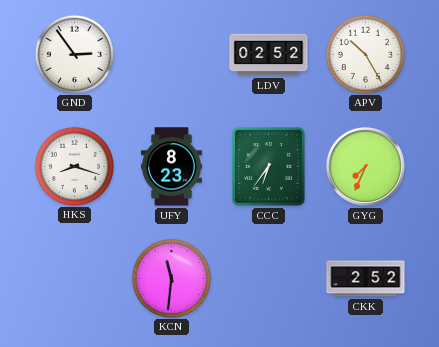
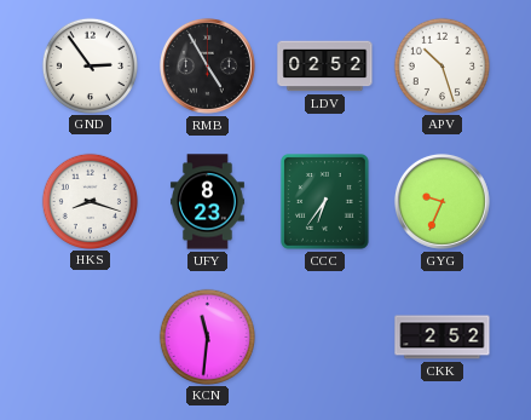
RMB: none -> 4:55
APV: 10:25 -> 10:27
GYG: 7:34 -> 9:34
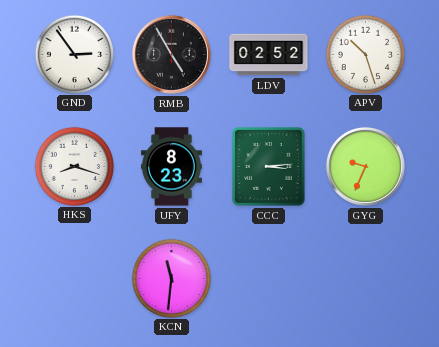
CCC: 6:36 -> 3:14
CKK: 2:52 -> none
